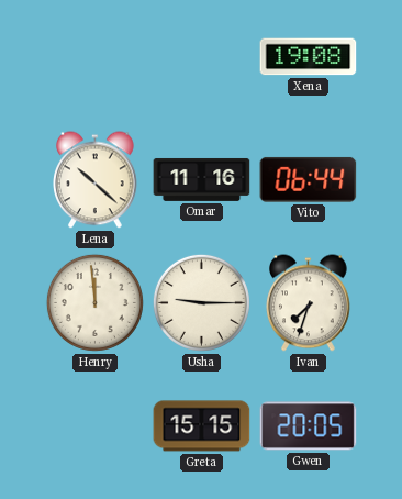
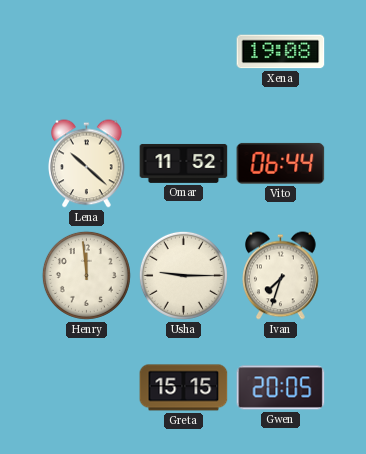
Omar: 11:16 -> 11:52
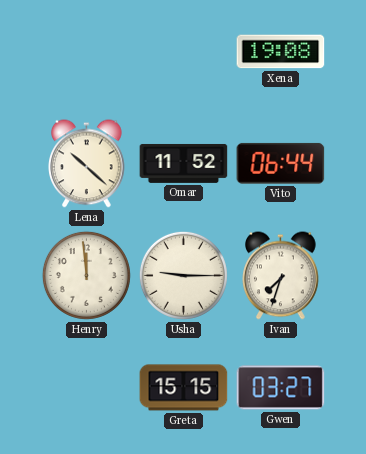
Gwen: 20:05 -> 03:27
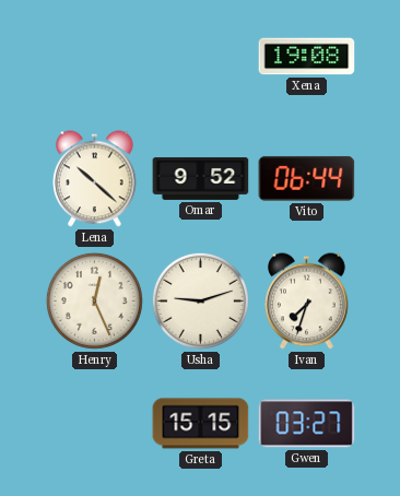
Omar: 11:52 -> 9:52
Henry: 11:59 -> 12:26
Usha: 9:15 -> 9:12
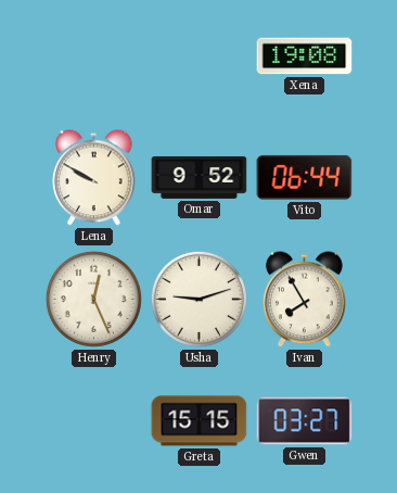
Lena: 10:22 -> 9:50
Ivan: 7:33 -> 7:55
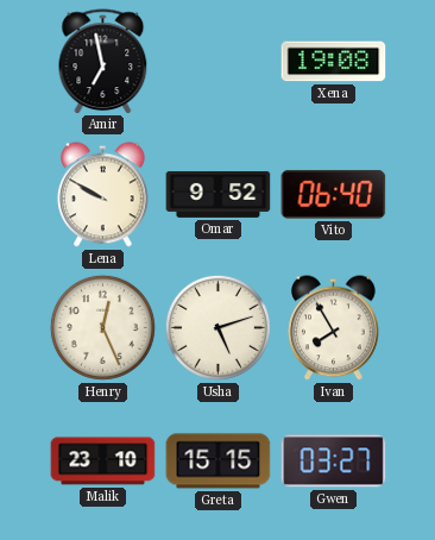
Amir: none -> 6:58
Vito: 06:44 -> 06:40
Usha: 9:12 -> 5:12
Malik: none -> 23:10
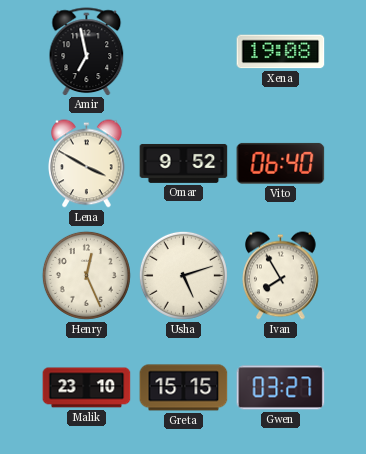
Lena: 9:50 -> 3:50
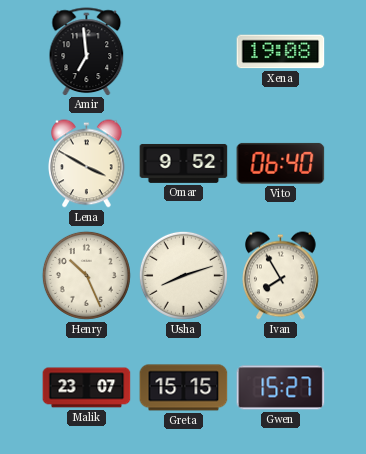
Amir: 6:58 -> 6:59
Henry: 12:26 -> 10:26
Usha: 5:12 -> 8:12
Malik: 23:10 -> 23:07
Gwen: 03:27 -> 15:27
